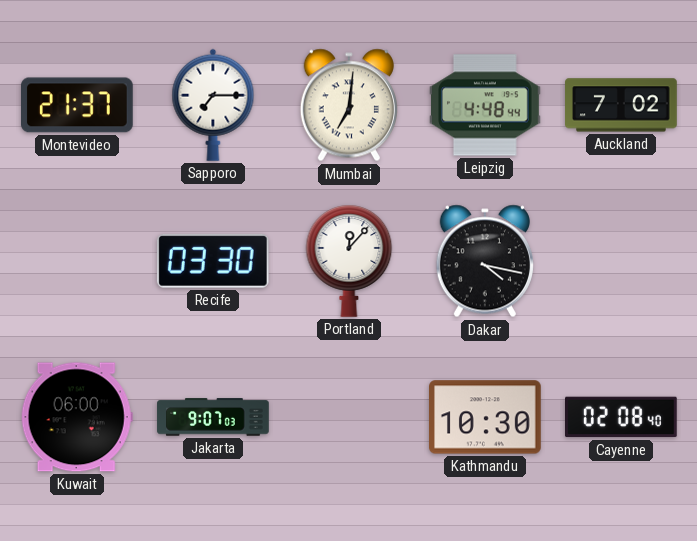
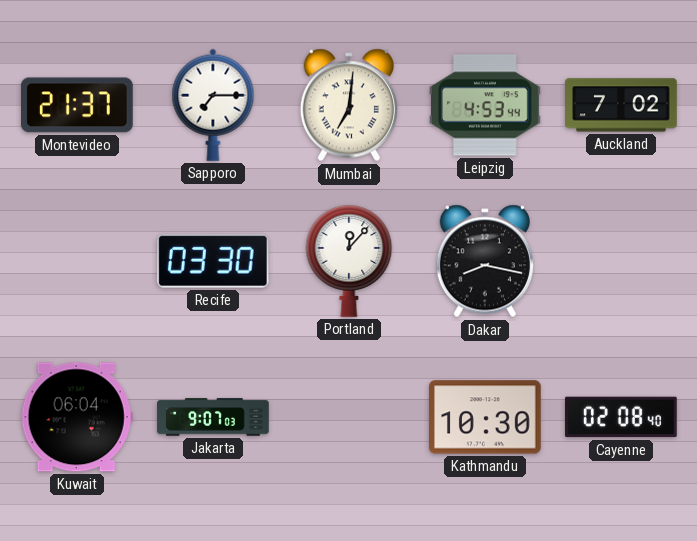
Leipzig: 4:48 -> 4:53
Dakar: 4:17 -> 8:17
Kuwait: 06:00 -> 06:04
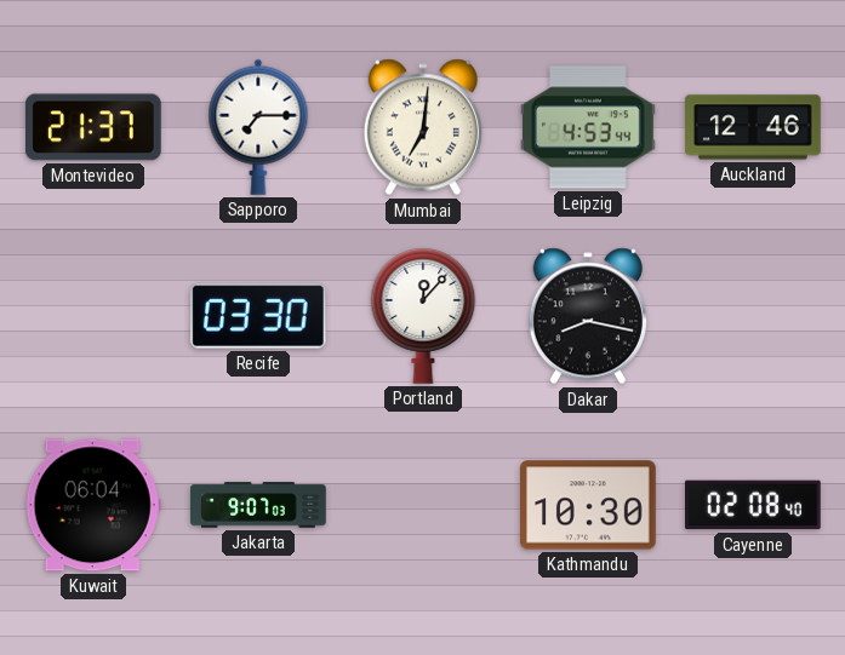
Auckland: 7:02 -> 12:46
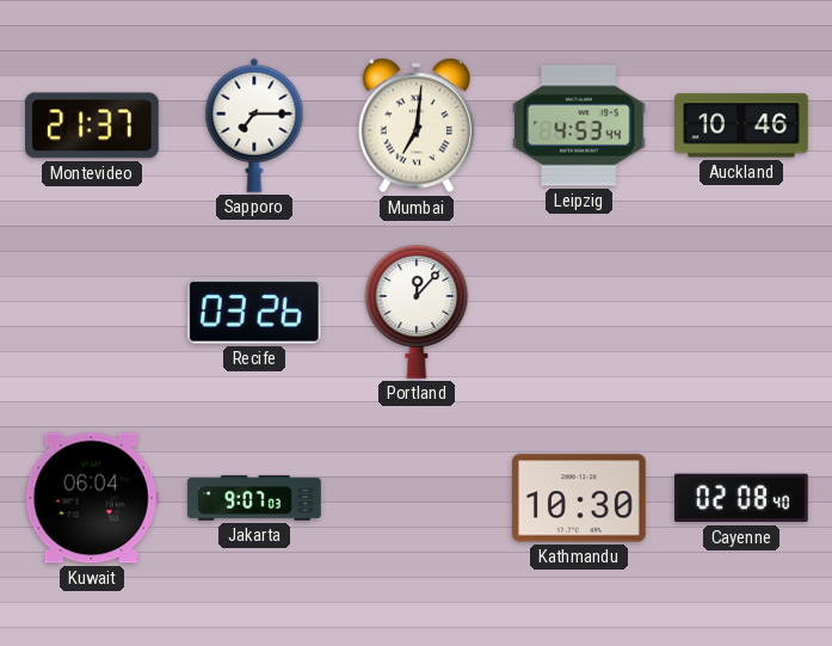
Auckland: 12:46 -> 10:46
Recife: 03:30 -> 03:26
Dakar: 8:17 -> none
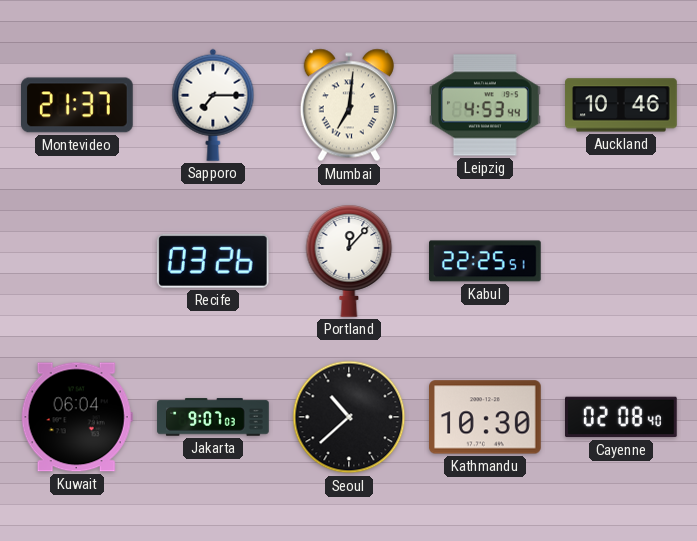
Kabul: none -> 22:25
Seoul: none -> 10:38
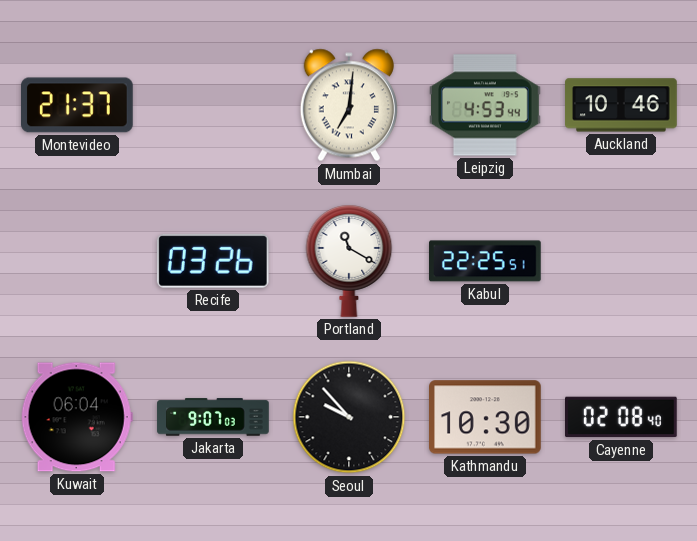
Sapporo: 7:15 -> none
Portland: 12:07 -> 11:20
Seoul: 10:38 -> 9:53
